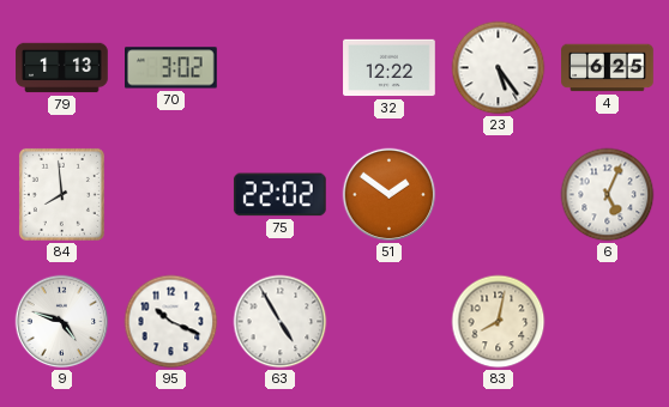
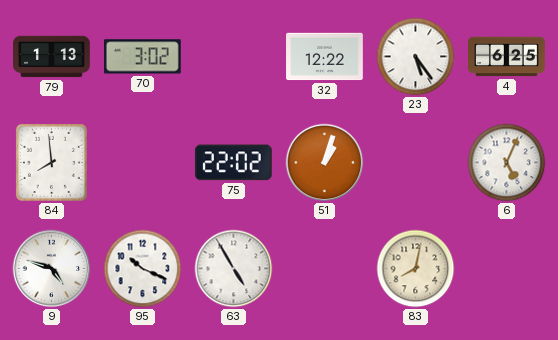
51: 1:51 -> 1:03
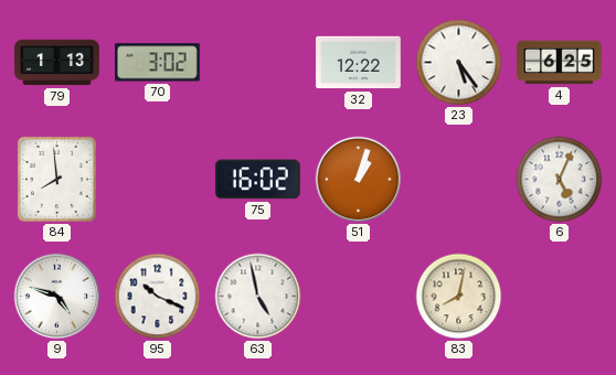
75: 22:02 -> 16:02
63: 4:55 -> 4:58
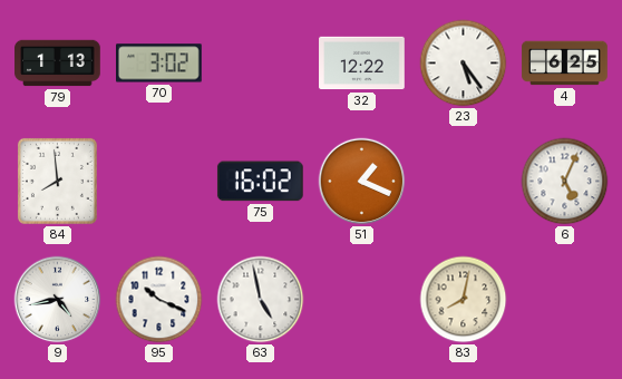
51: 1:03 -> 1:19
9: 4:48 -> 4:43
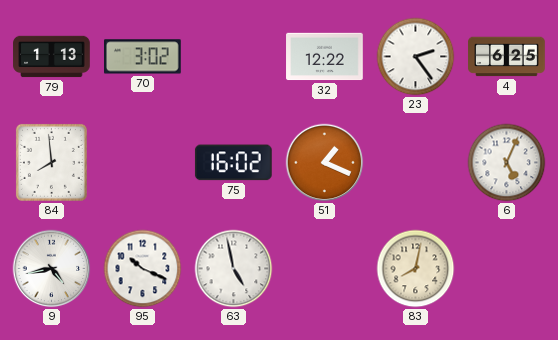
23: 5:24 -> 2:24
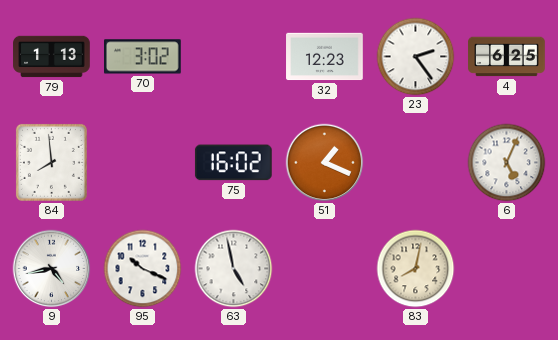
32: 12:22 -> 12:23
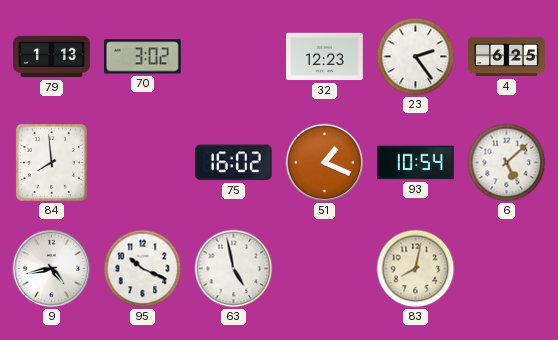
93: none -> 10:54
6: 5:04 -> 5:08
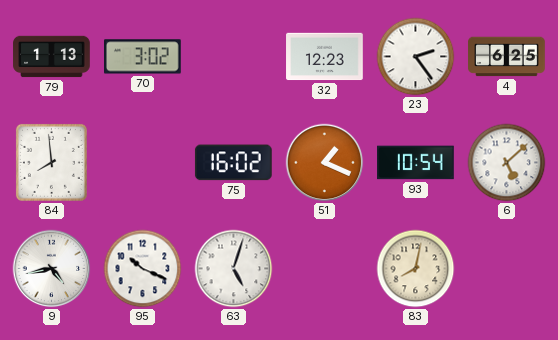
63: 4:58 -> 5:03
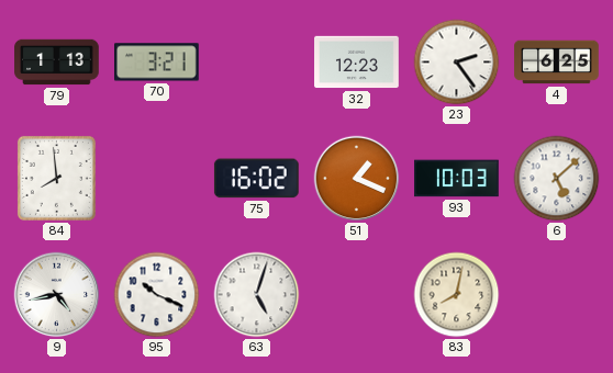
70: 3:02 -> 3:21
93: 10:54 -> 10:03
